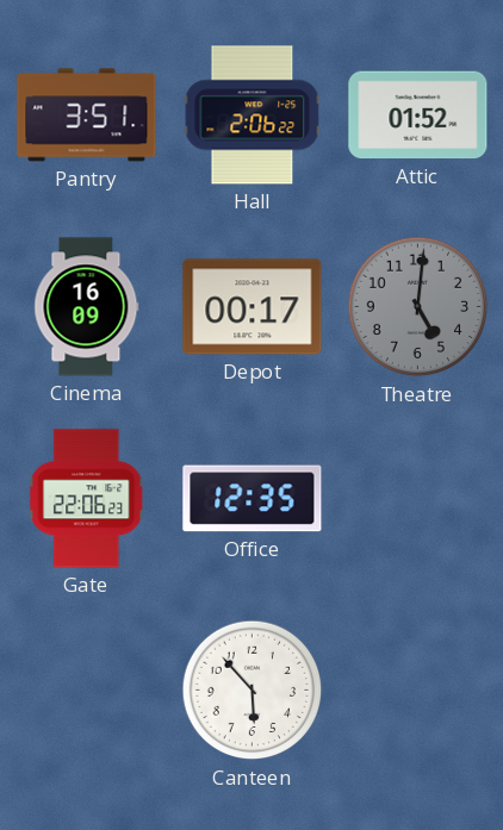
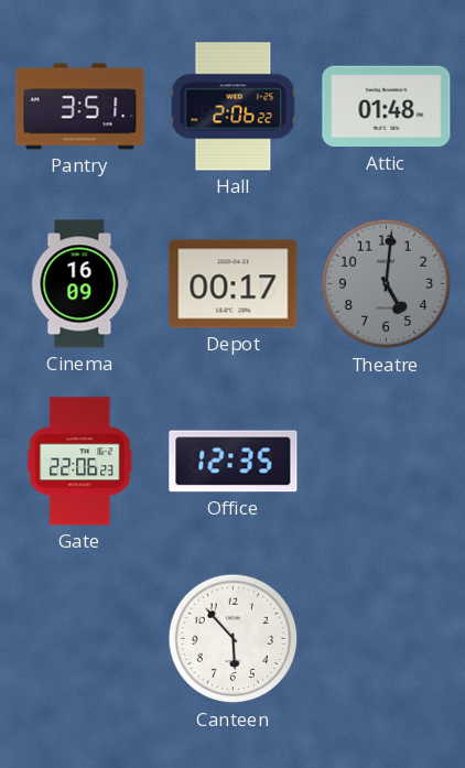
Attic: 01:52 -> 01:48
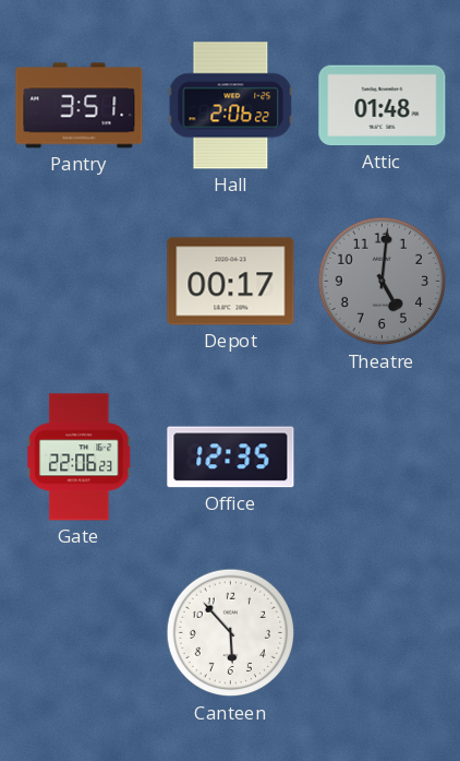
Cinema: 16:09 -> none
